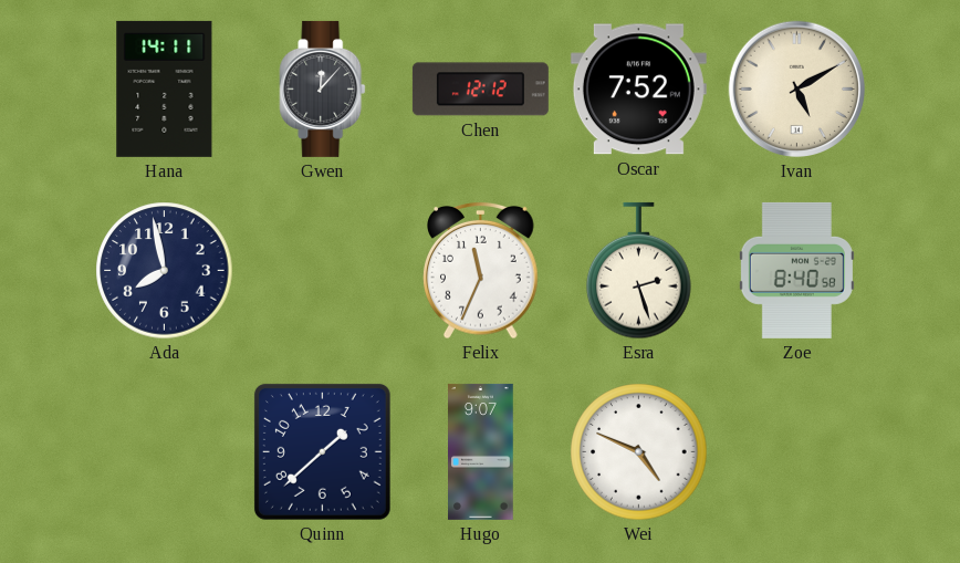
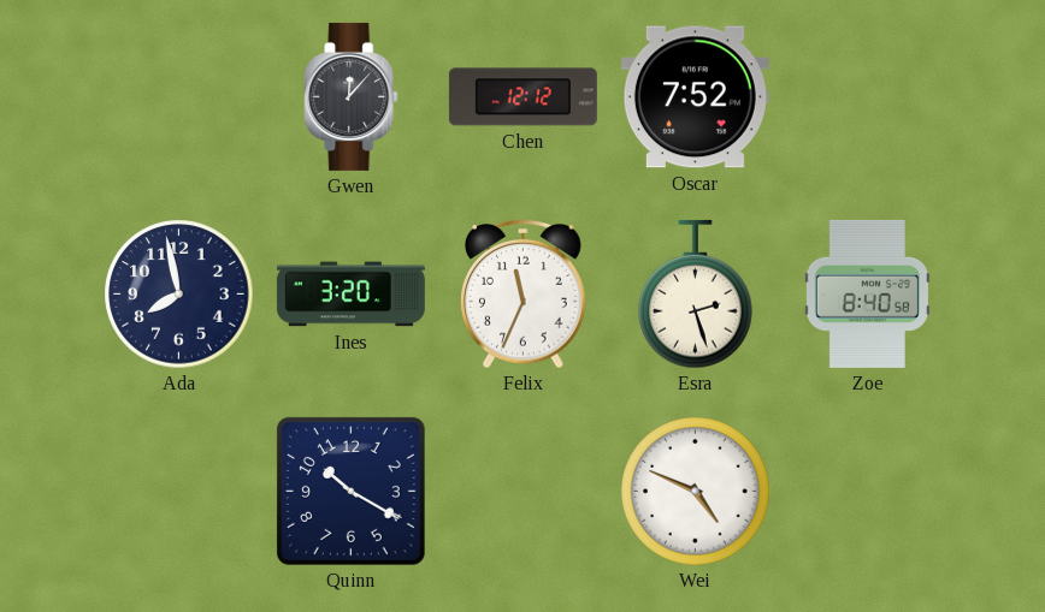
Hana: 14:11 -> none
Ivan: 5:10 -> none
Ines: none -> 3:20
Quinn: 1:38 -> 10:20
Hugo: 9:07 -> none
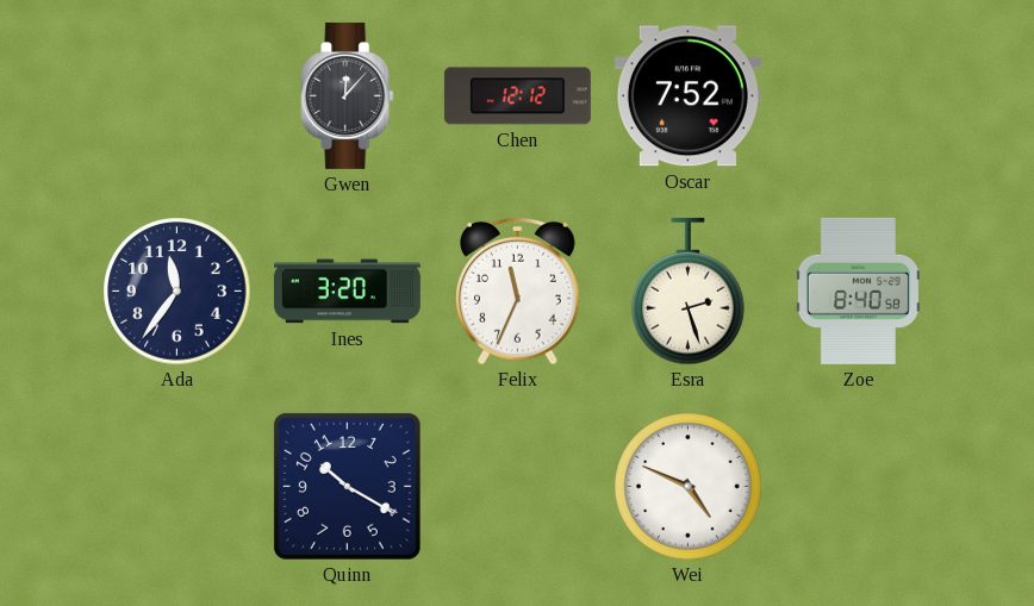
Ada: 7:58 -> 11:36
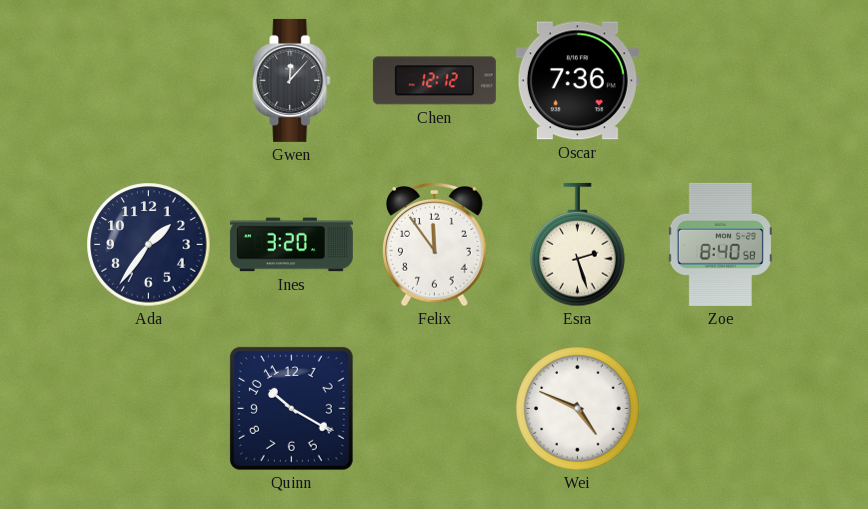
Oscar: 7:52 -> 7:36
Ada: 11:36 -> 1:36
Felix: 11:34 -> 11:54
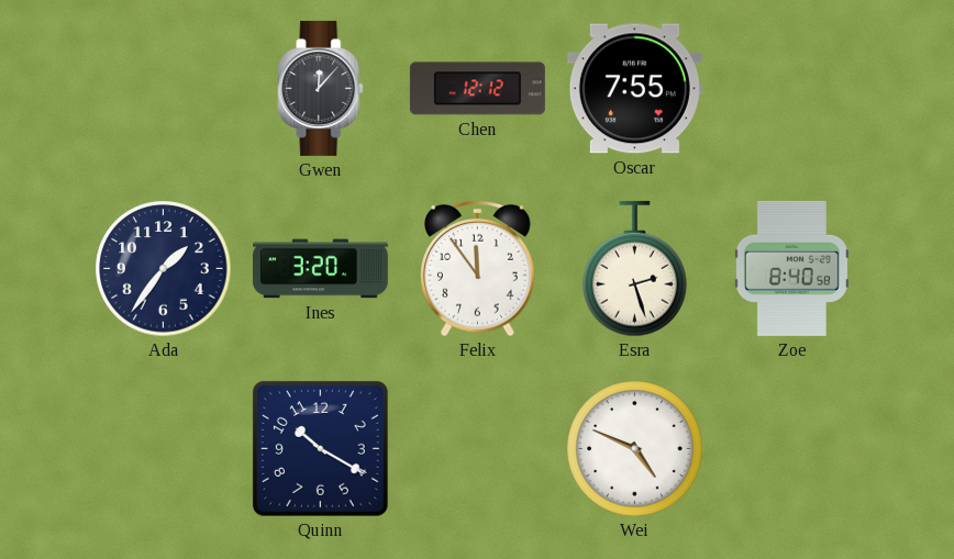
Oscar: 7:36 -> 7:55
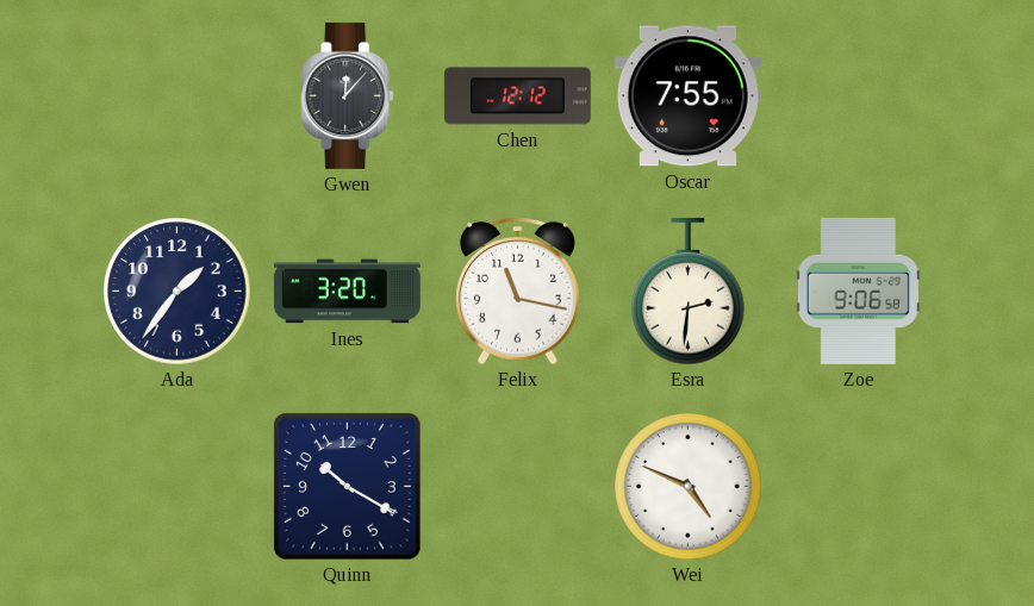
Felix: 11:54 -> 11:17
Esra: 2:27 -> 2:31
Zoe: 8:40 -> 9:06
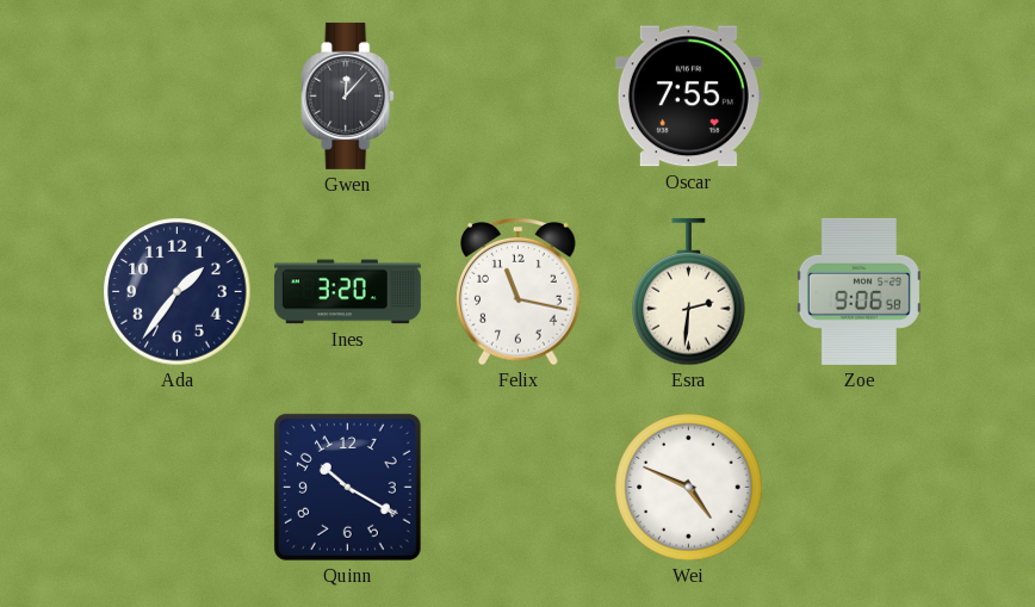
Chen: 12:12 -> none
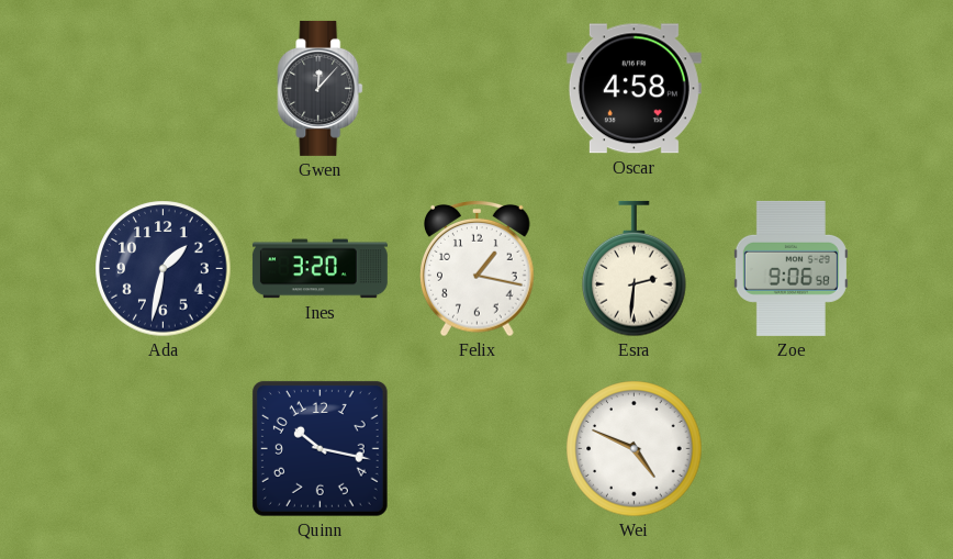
Oscar: 7:55 -> 4:58
Ada: 1:36 -> 1:32
Felix: 11:17 -> 1:17
Quinn: 10:20 -> 10:17
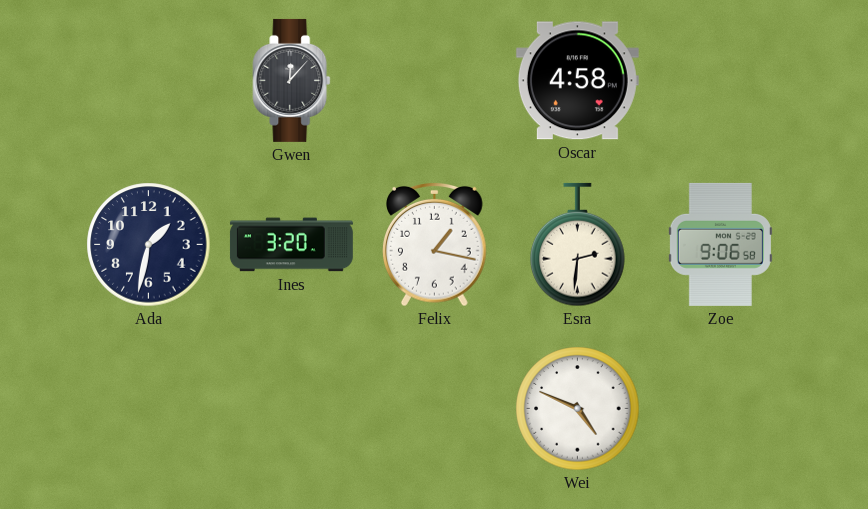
Quinn: 10:17 -> none
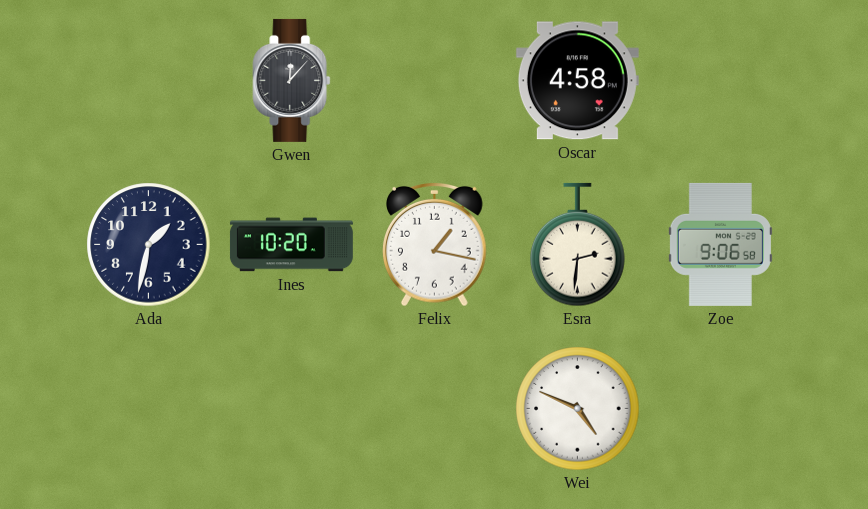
Ines: 3:20 -> 10:20
